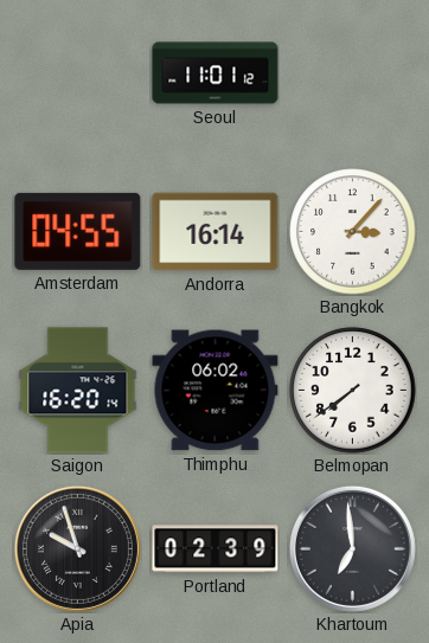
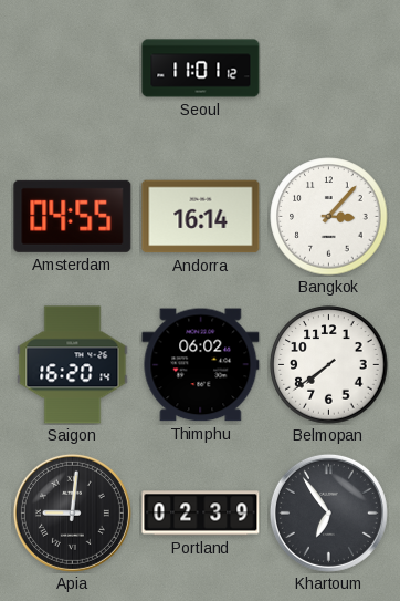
Apia: 9:57 -> 9:01
Khartoum: 6:59 -> 6:54
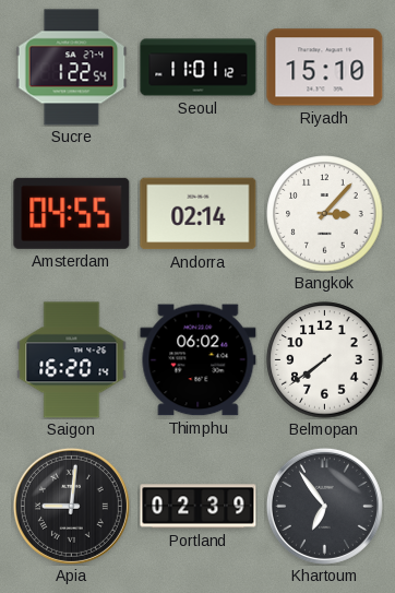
Sucre: none -> 1:22
Riyadh: none -> 15:10
Andorra: 16:14 -> 02:14
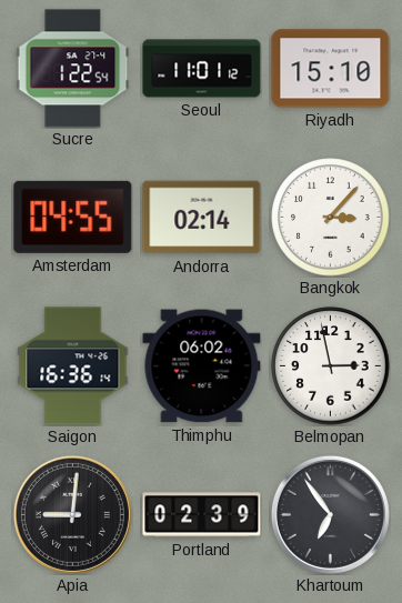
Saigon: 16:20 -> 16:36
Belmopan: 7:39 -> 2:58
